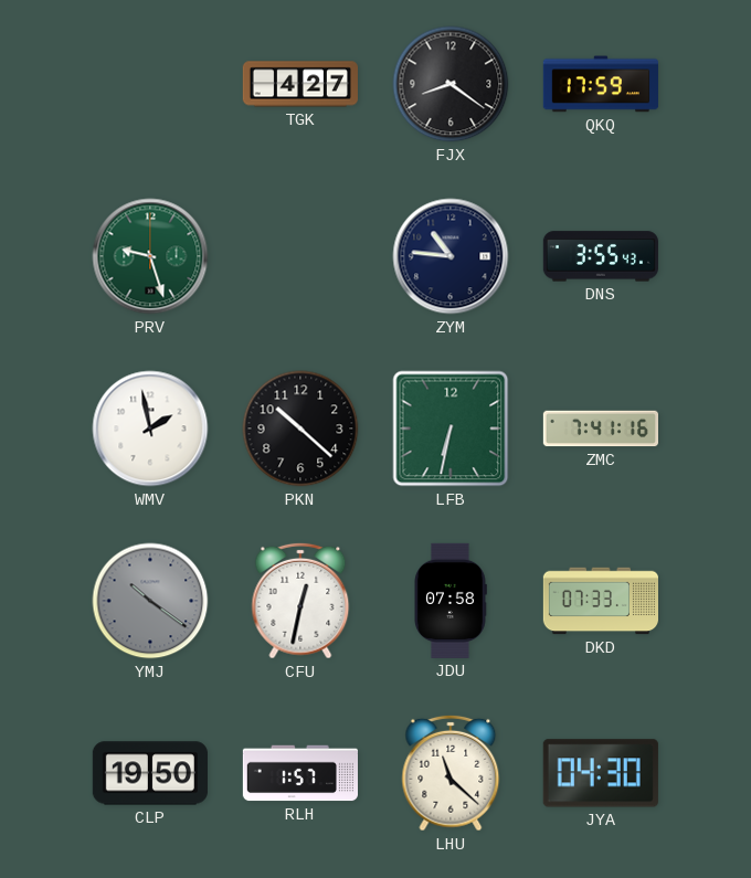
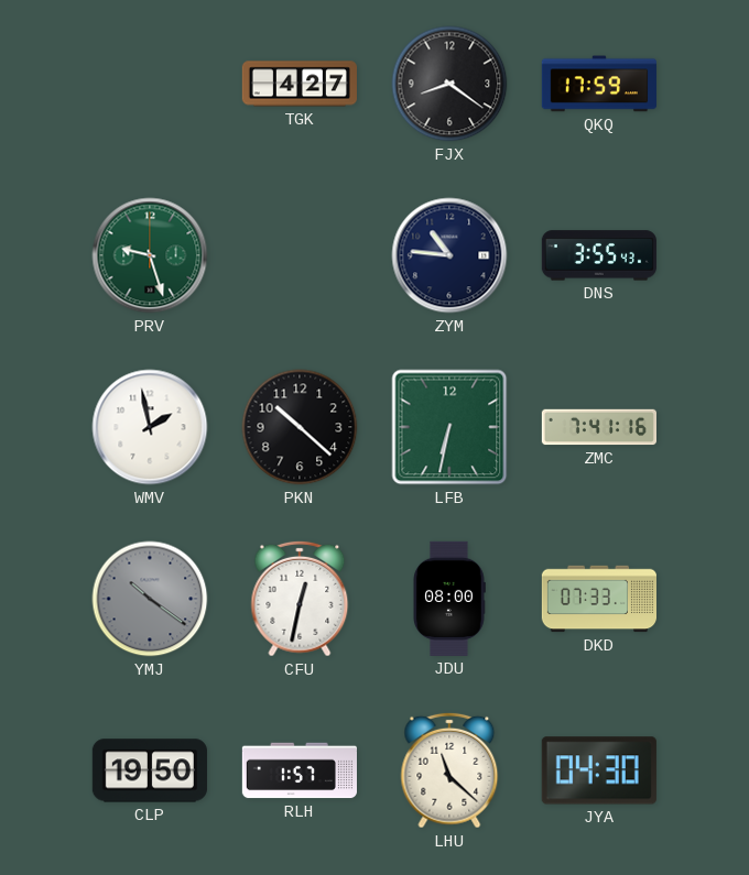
JDU: 07:58 -> 08:00
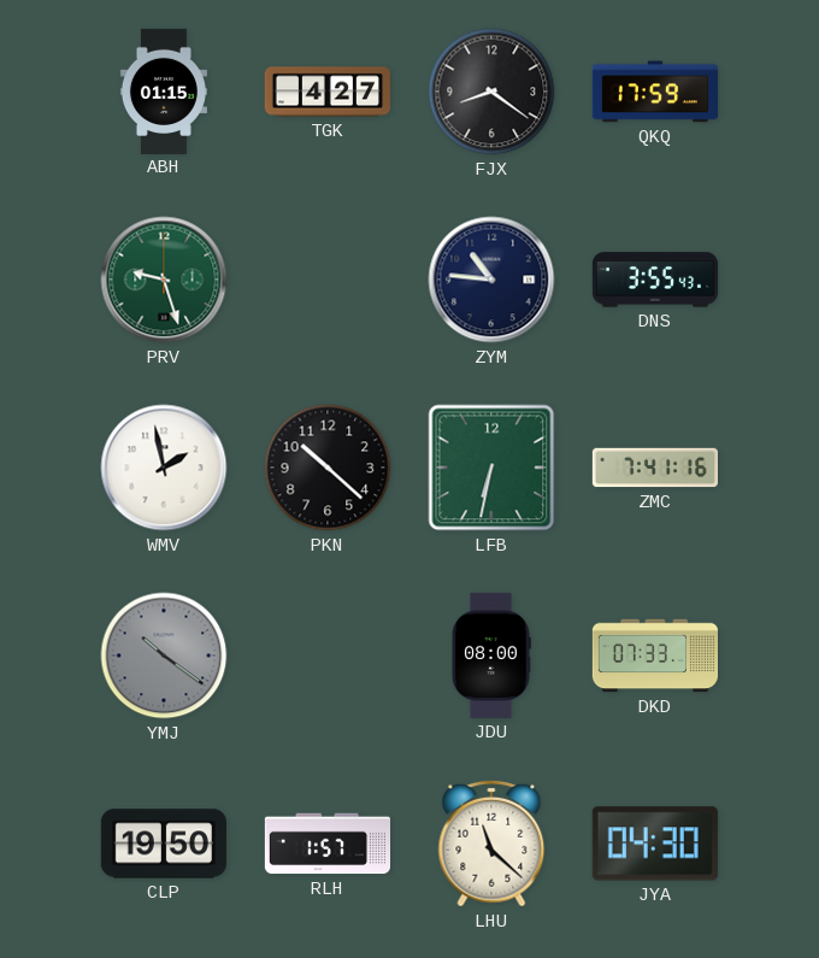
ABH: none -> 01:15
CFU: 12:32 -> none
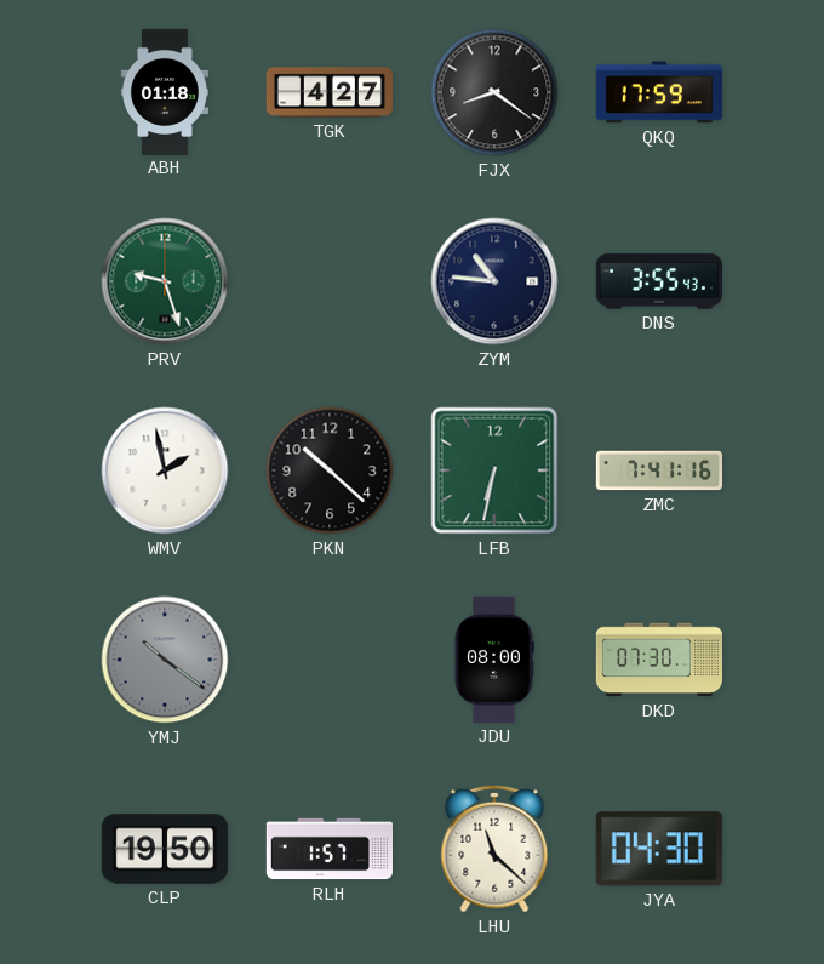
ABH: 01:15 -> 01:18
DKD: 07:33 -> 07:30
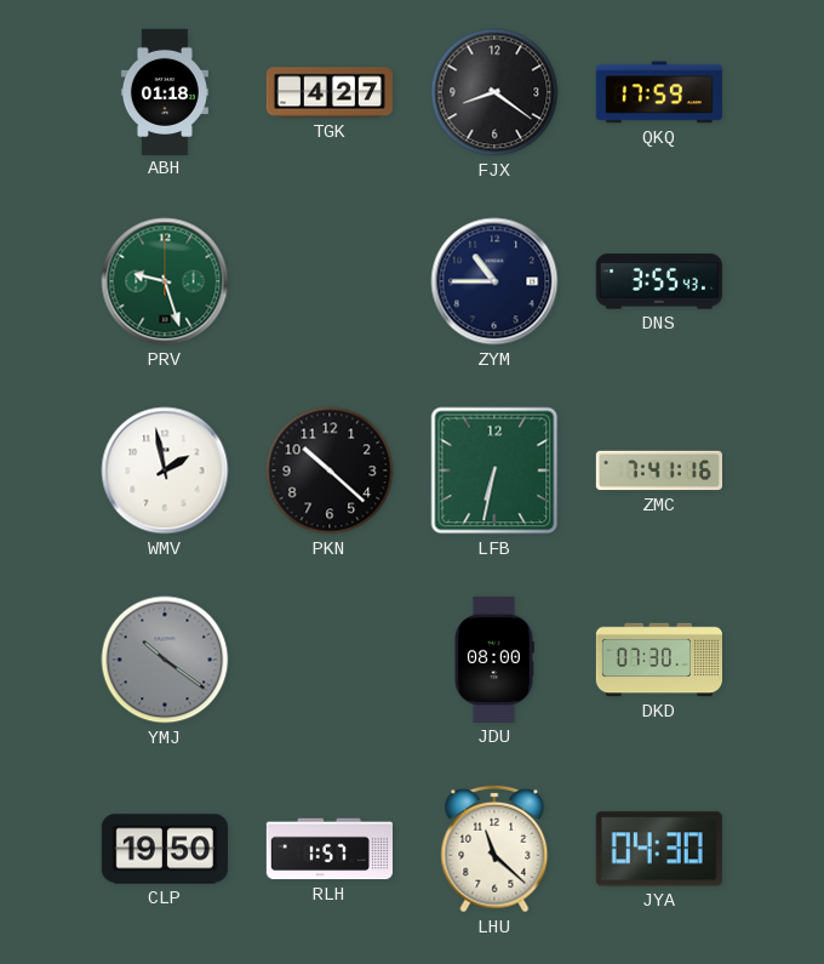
ZYM: 10:46 -> 10:45
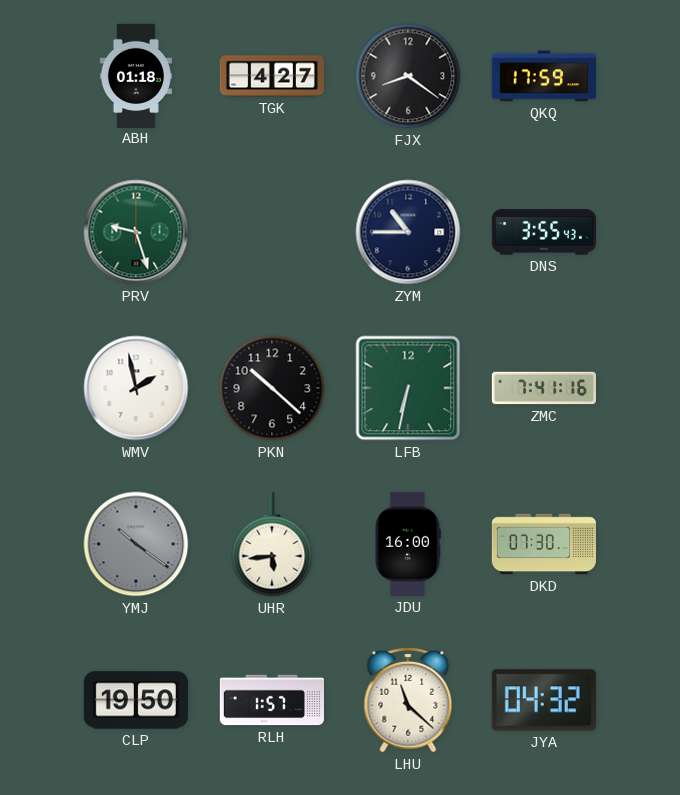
UHR: none -> 5:44
JDU: 08:00 -> 16:00
JYA: 04:30 -> 04:32
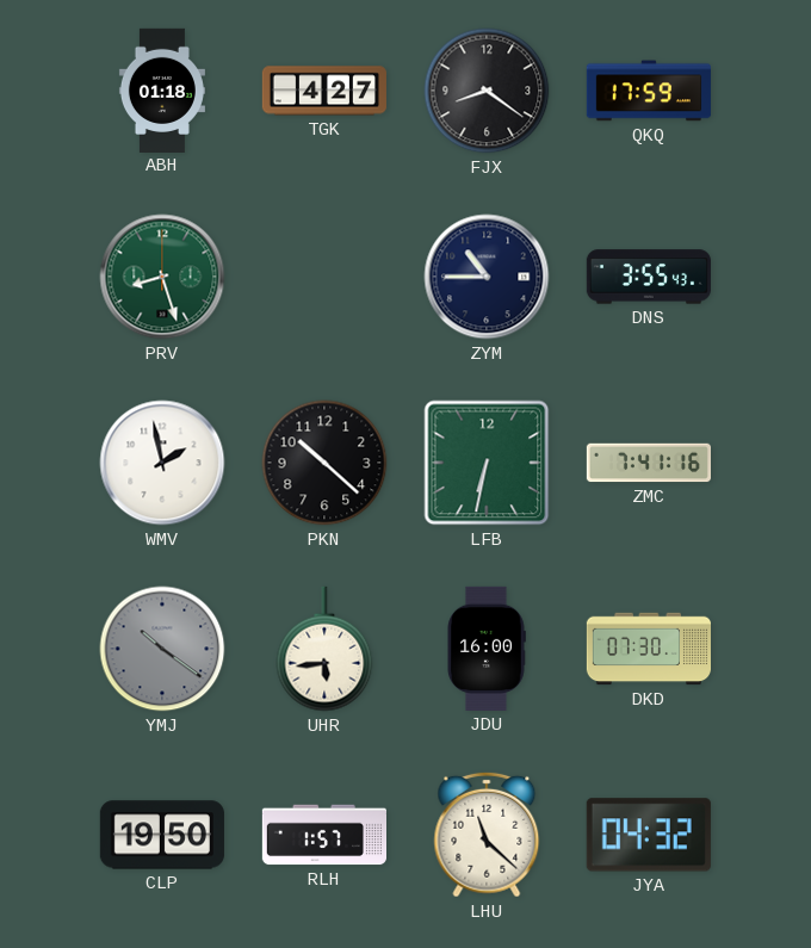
PRV: 9:27 -> 8:27
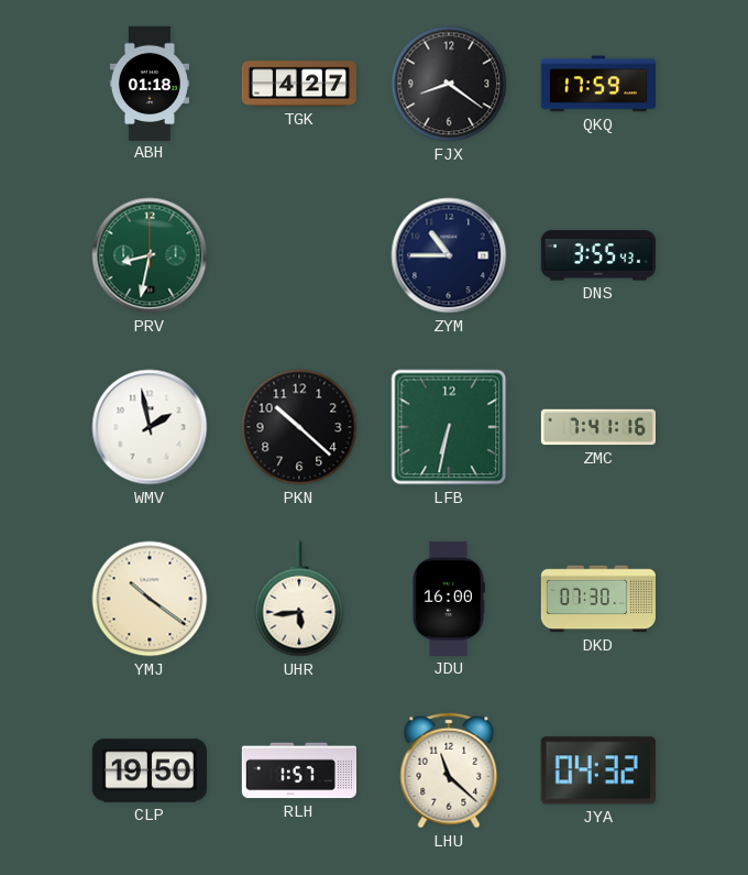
PRV: 8:27 -> 8:32
YMJ dial: grey -> cream
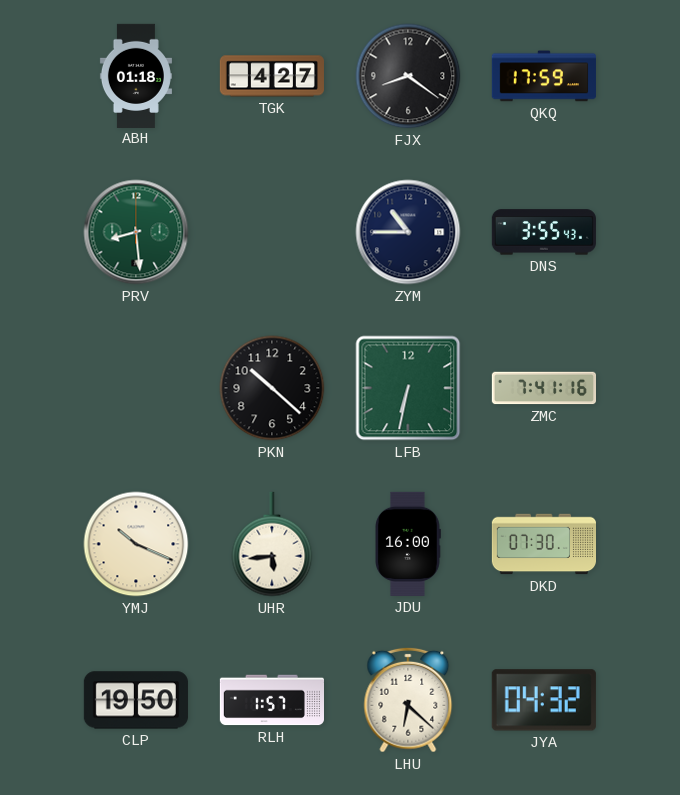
PRV: 8:32 -> 8:29
WMV: 1:58 -> none
YMJ: 10:21 -> 10:19
LHU: 11:22 -> 6:22
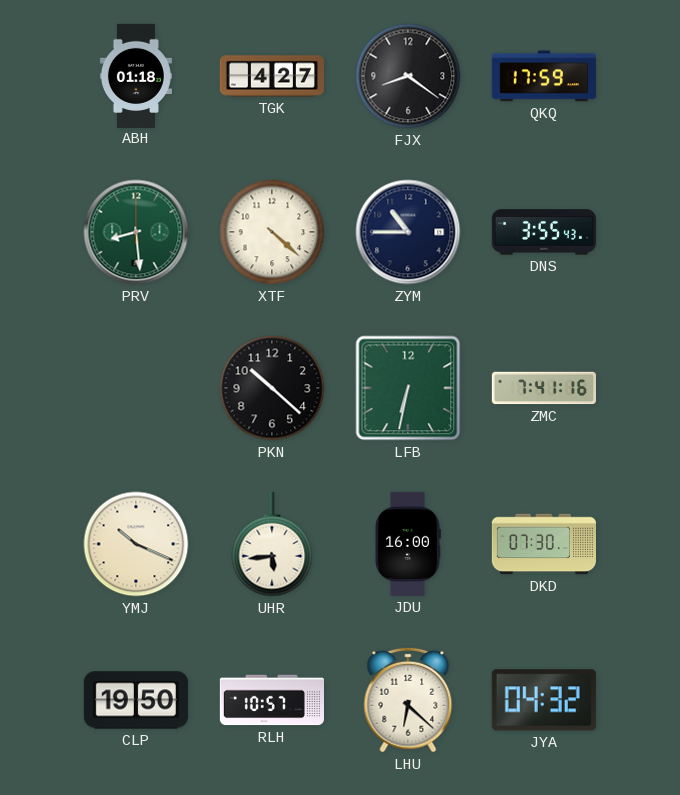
XTF: none -> 4:22
RLH: 1:57 -> 10:57
